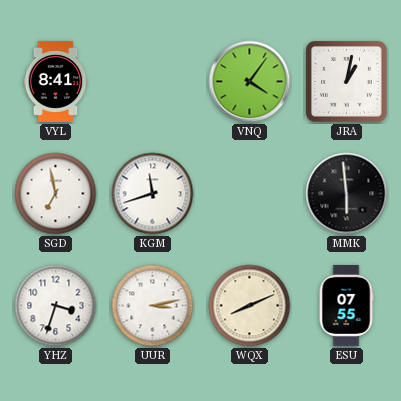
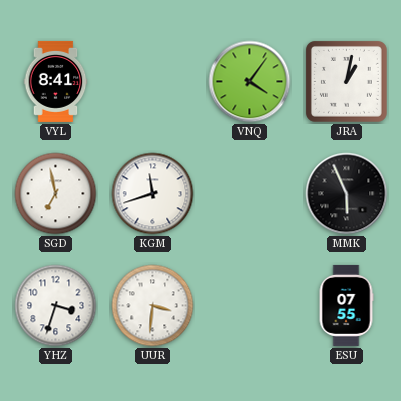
MMK: 5:59 -> 5:56
UUR: 3:13 -> 3:31
WQX: 8:11 -> none
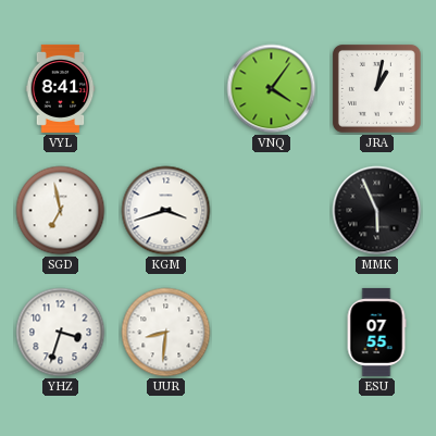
KGM: 11:42 -> 3:42
UUR: 3:31 -> 8:31
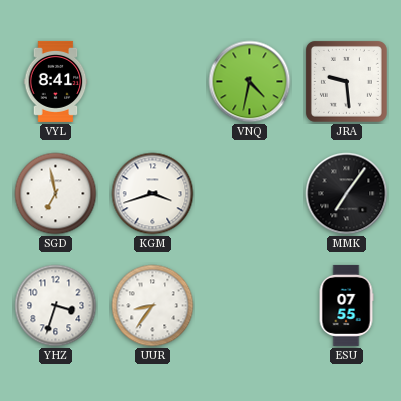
VNQ: 4:06 -> 4:32
JRA: 1:02 -> 9:29
MMK: 5:56 -> 7:06
UUR: 8:31 -> 8:36
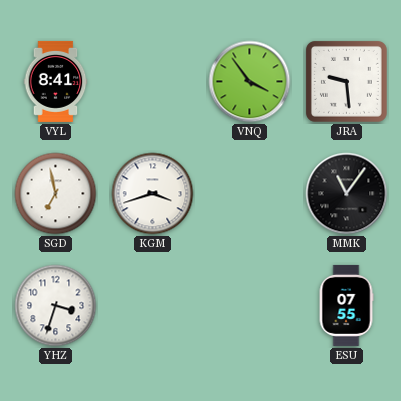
VNQ: 4:32 -> 3:54
MMK: 7:06 -> 11:06
UUR: 8:36 -> none
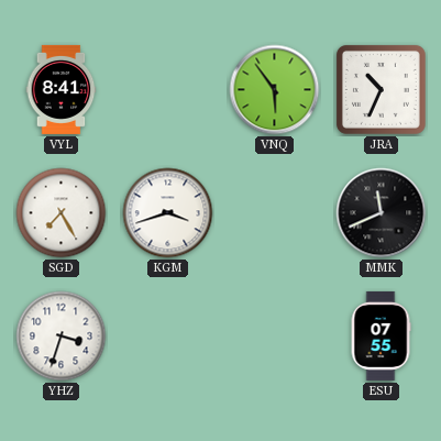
VNQ: 3:54 -> 5:54
JRA: 9:29 -> 10:34
SGD: 6:58 -> 7:25
MMK: 11:06 -> 11:41
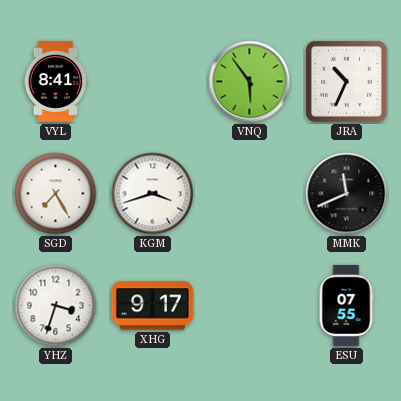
XHG: none -> 9:17
